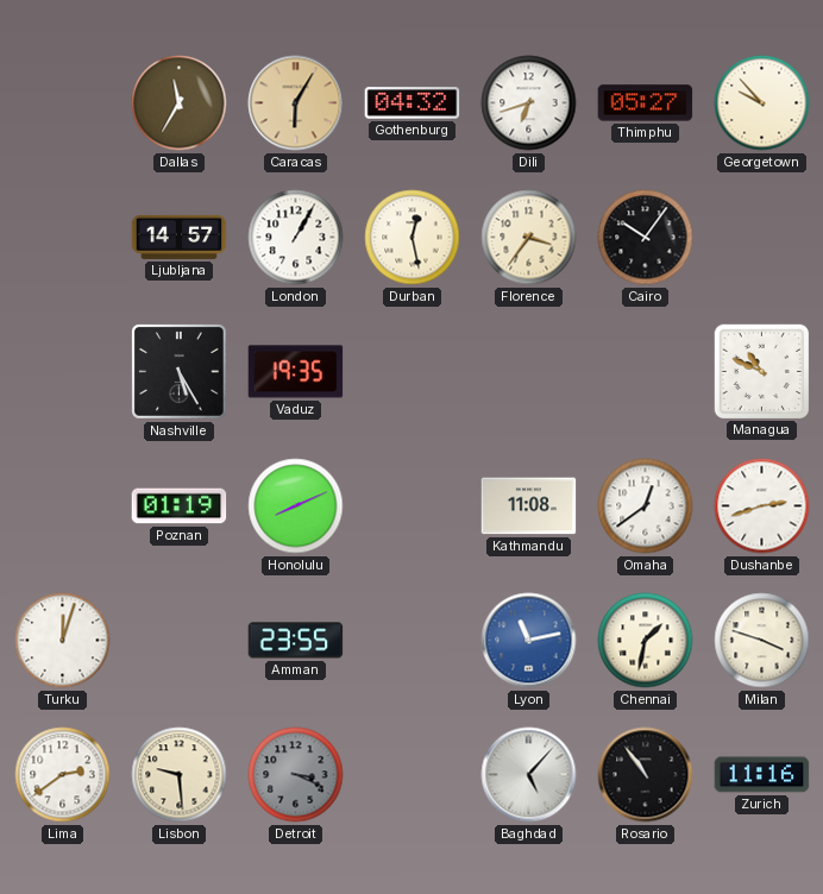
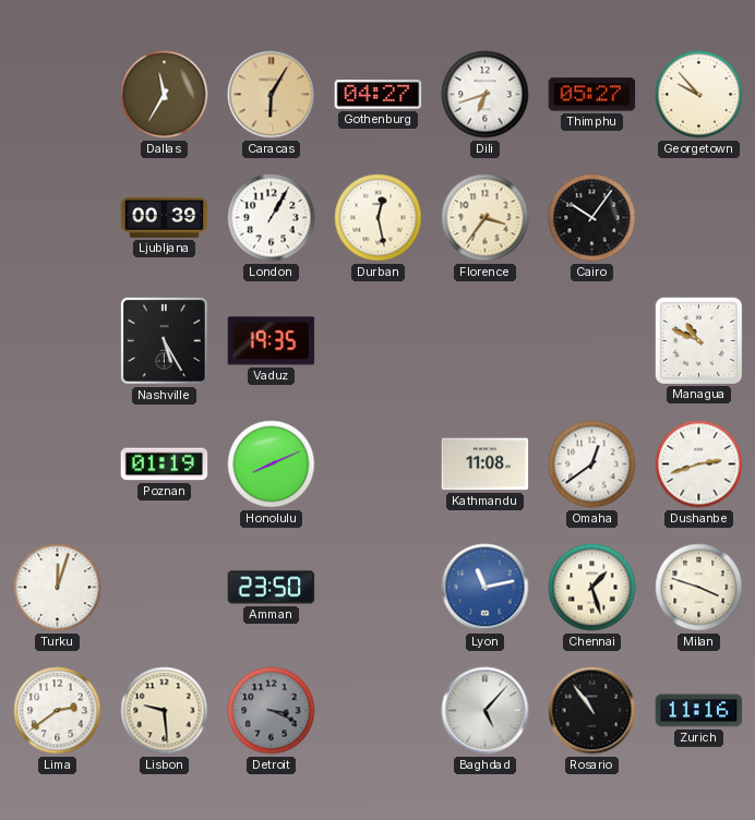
Gothenburg: 04:32 -> 04:27
Ljubljana: 14:57 -> 00:39
Amman: 23:55 -> 23:50
Chennai: 1:32 -> 1:27
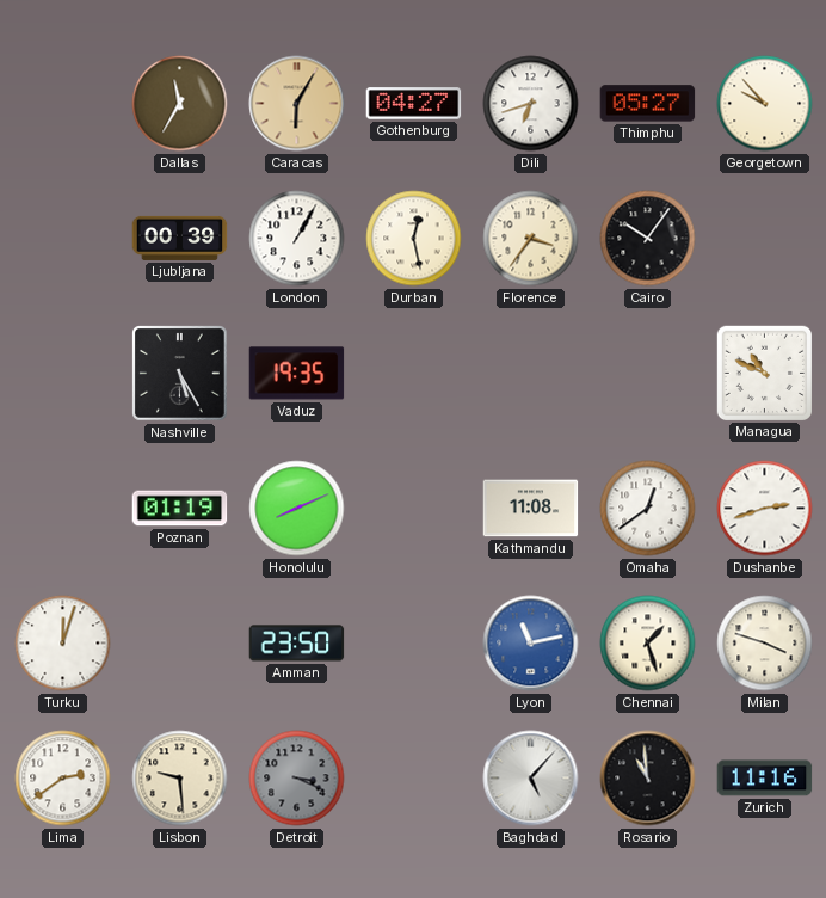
Rosario: 10:54 -> 10:59
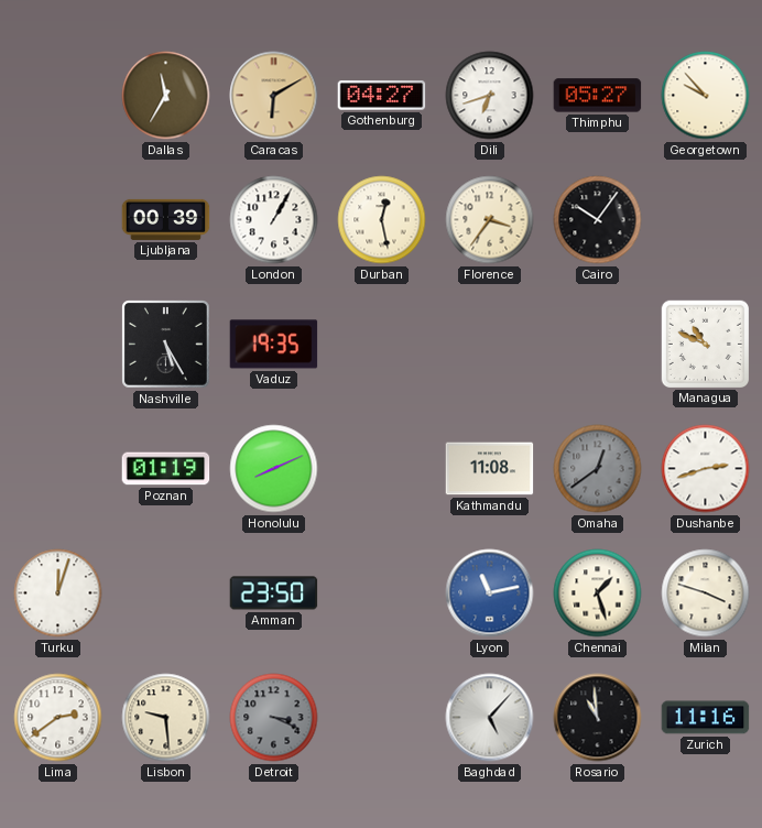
Caracas: 6:05 -> 6:10
Omaha dial: white -> grey
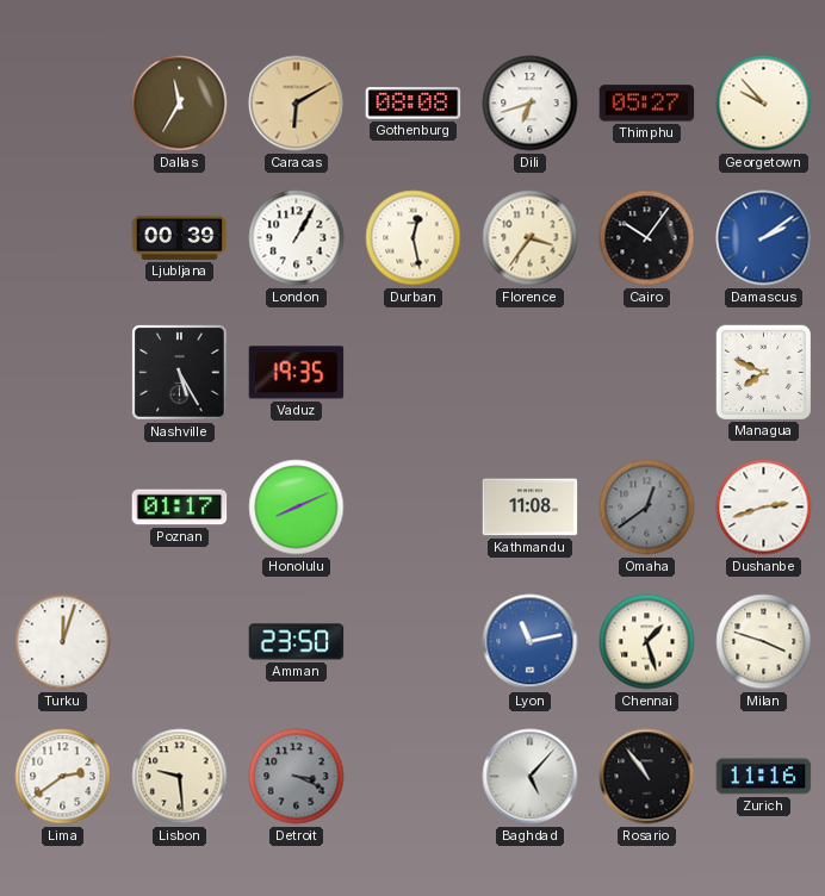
Gothenburg: 04:27 -> 08:08
Damascus: none -> 2:09
Managua: 10:49 -> 7:49
Poznan: 01:19 -> 01:17
Rosario: 10:59 -> 10:54
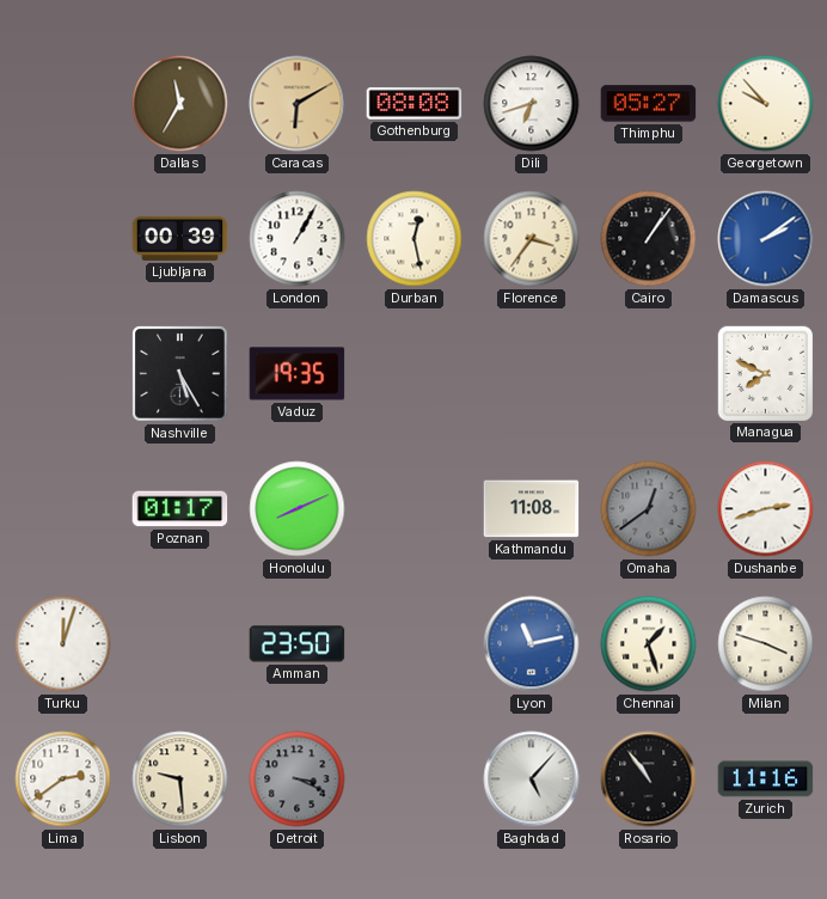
Cairo: 10:06 -> 1:06
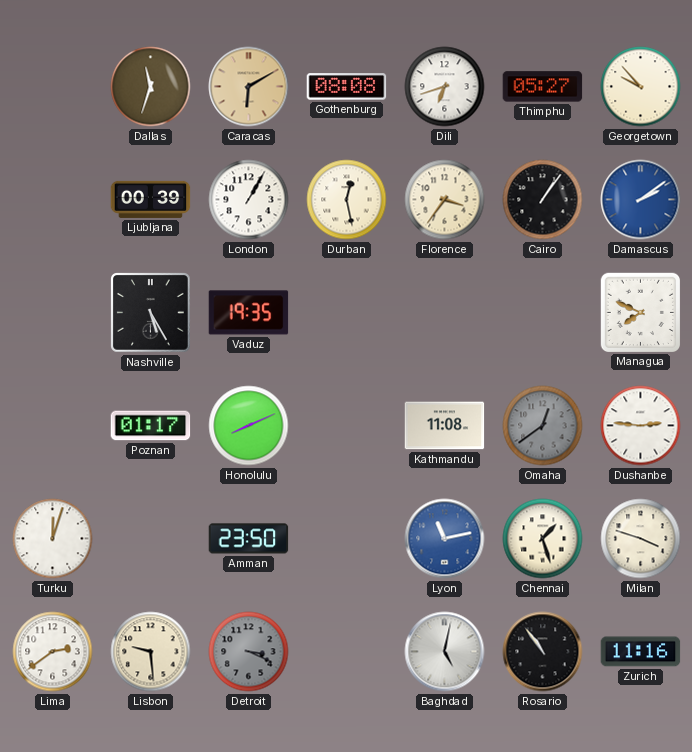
Dallas: 11:35 -> 11:33
Dushanbe: 2:42 -> 2:46
Baghdad: 5:07 -> 5:02
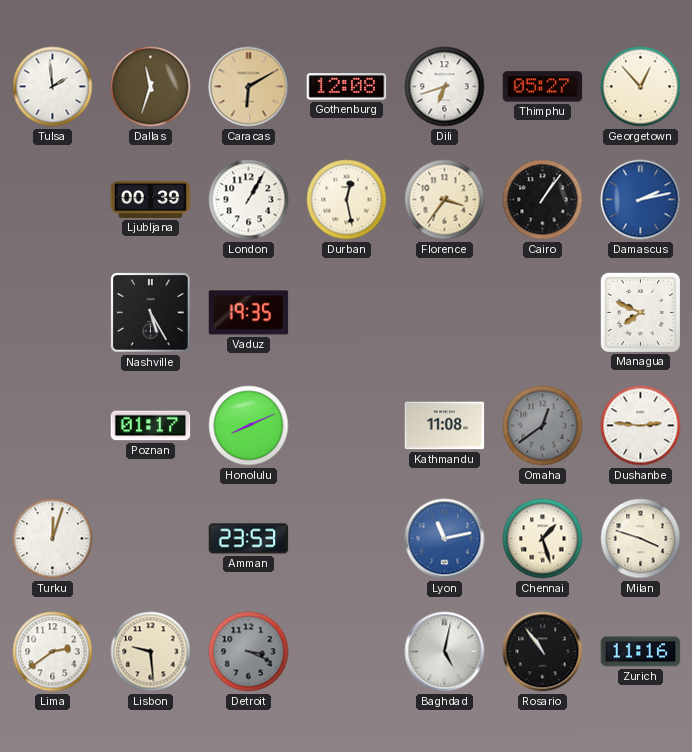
Tulsa: none -> 1:59
Gothenburg: 08:08 -> 12:08
Georgetown: 9:53 -> 12:53
Damascus: 2:09 -> 2:13
Amman: 23:50 -> 23:53
